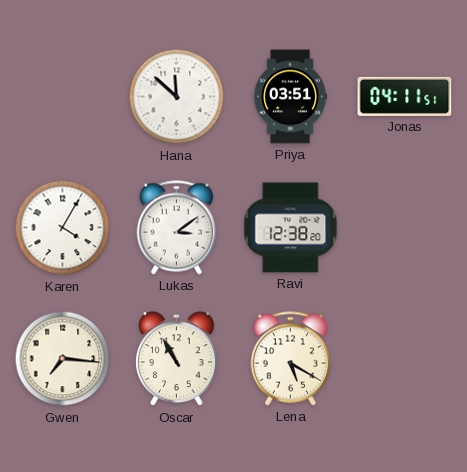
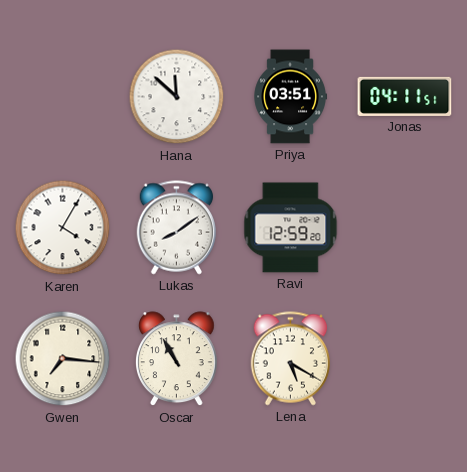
Lukas: 3:09 -> 8:09
Ravi: 12:38 -> 12:59
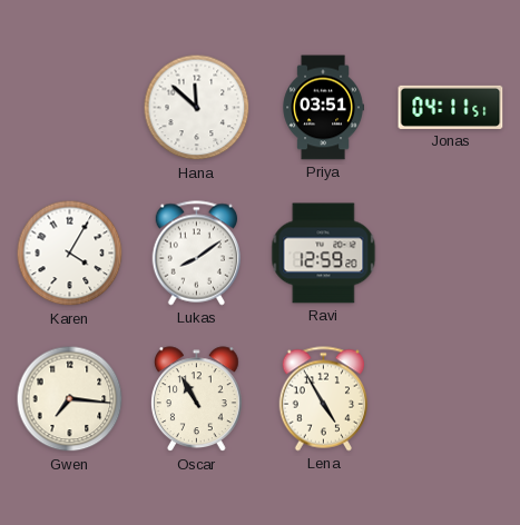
Lena: 5:20 -> 4:55
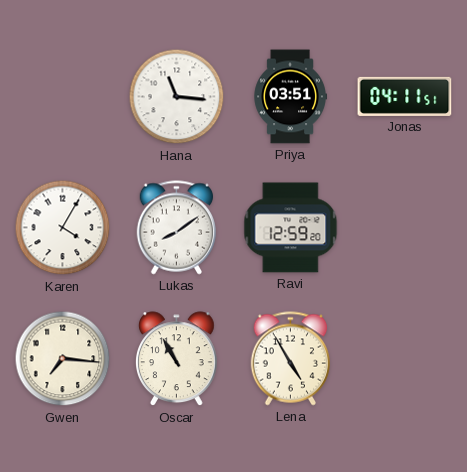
Hana: 11:52 -> 11:16
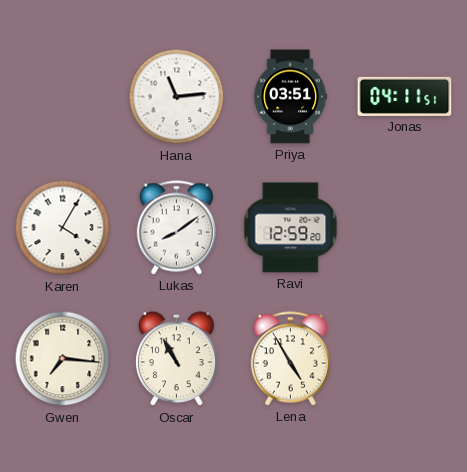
Hana: 11:16 -> 11:14
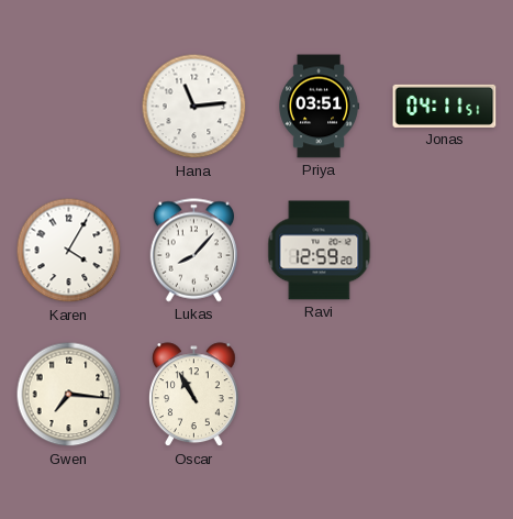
Lukas: 8:09 -> 8:07
Lena: 4:55 -> none
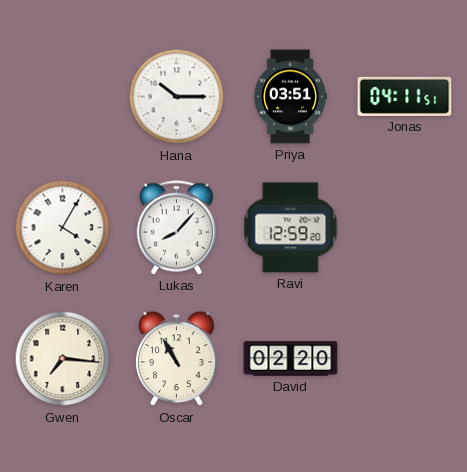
Hana: 11:14 -> 10:15
David: none -> 02:20
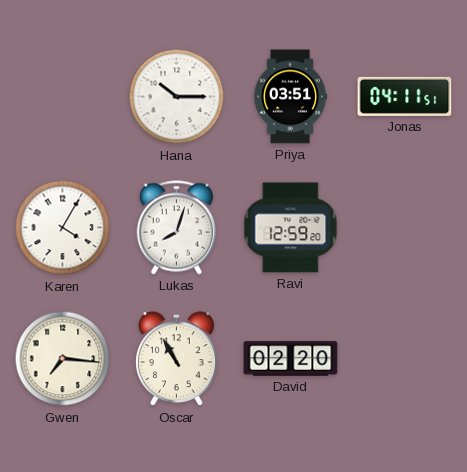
Lukas: 8:07 -> 8:03
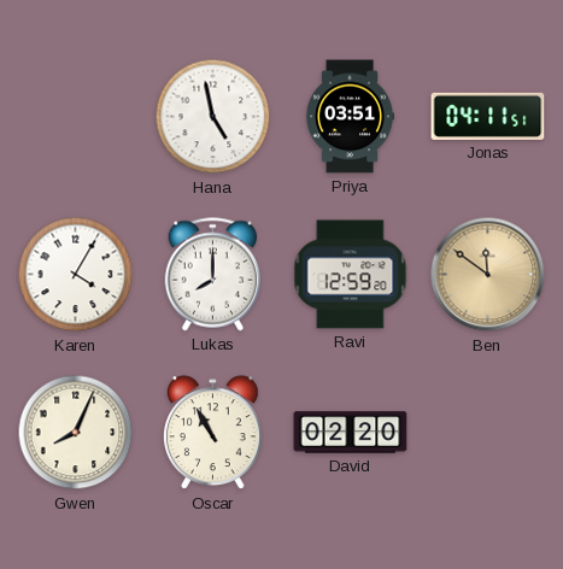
Hana: 10:15 -> 4:58
Lukas: 8:03 -> 8:00
Ben: none -> 11:51
Gwen: 7:16 -> 8:04
